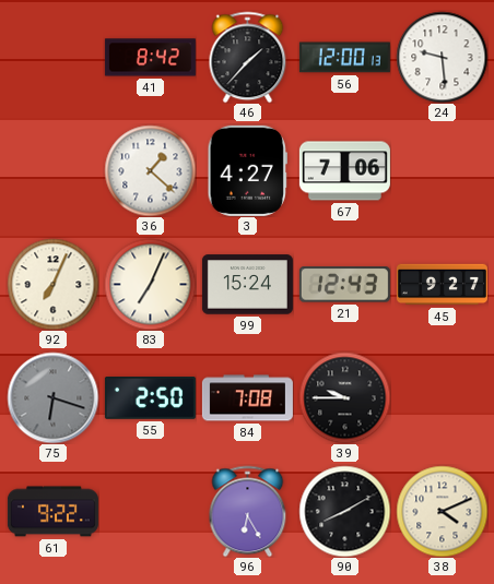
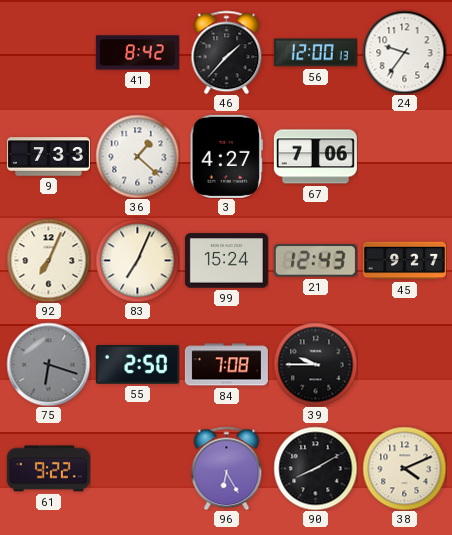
24: 9:29 -> 9:36
9: none -> 7:33
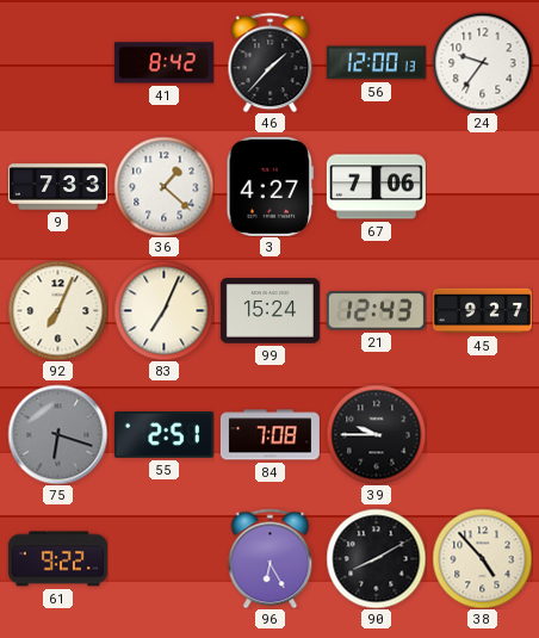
55: 2:50 -> 2:51
38: 4:11 -> 4:53
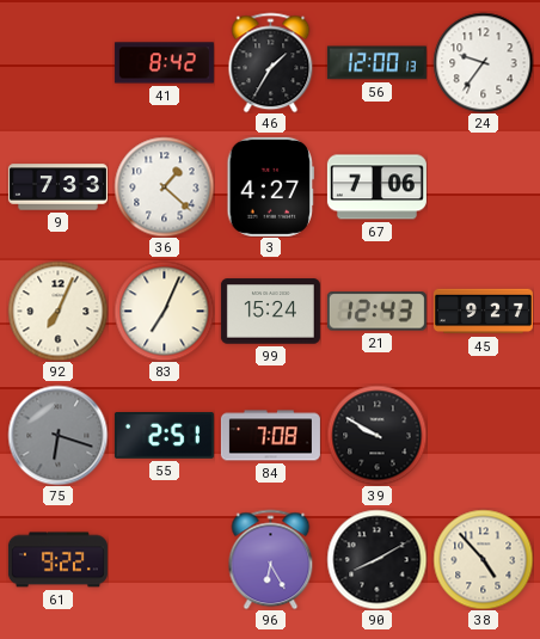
46: 1:37 -> 1:35
39: 9:45 -> 9:50
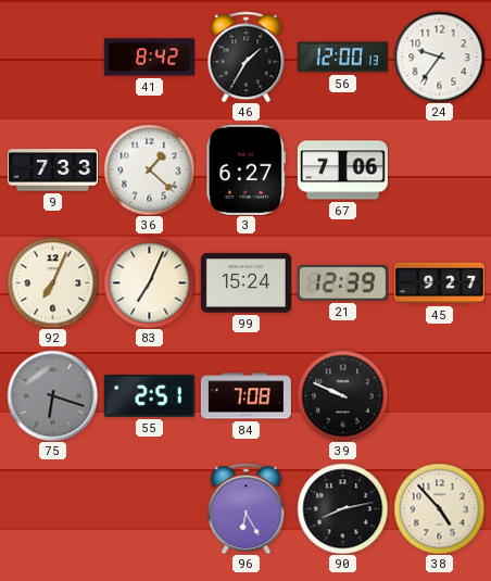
3: 4:27 -> 6:27
21: 12:43 -> 12:39
39: 9:50 -> 9:49
61: 9:22 -> none
90: 8:10 -> 8:13
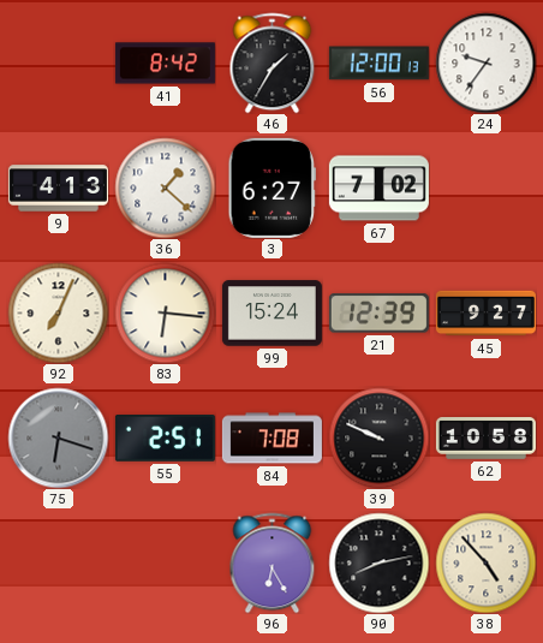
9: 7:33 -> 4:13
67: 7:06 -> 7:02
83: 7:04 -> 6:16
62: none -> 10:58
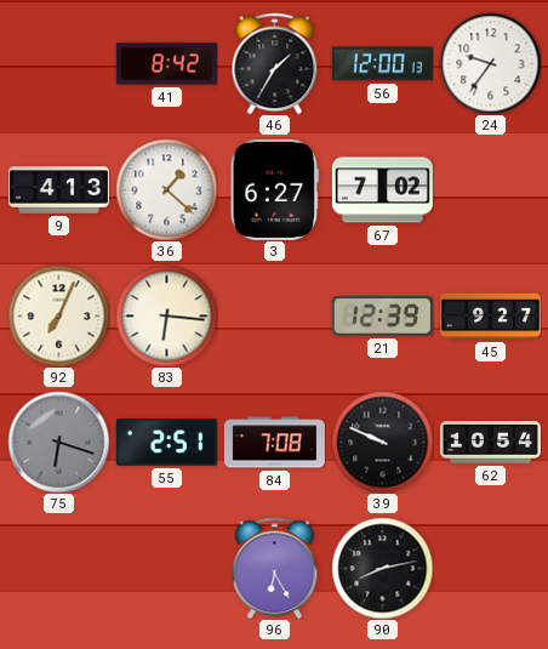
99: 15:24 -> none
62: 10:58 -> 10:54
38: 4:53 -> none
